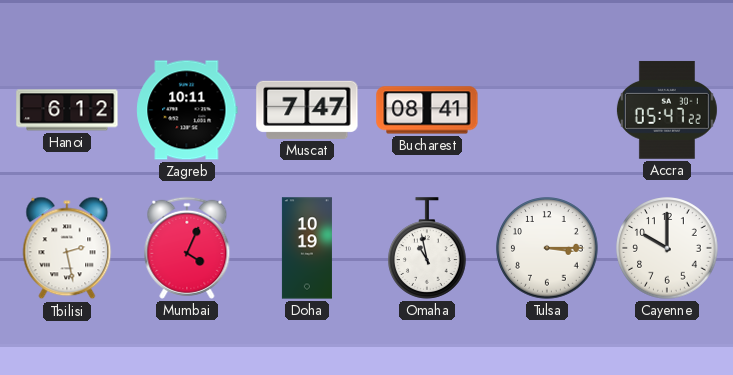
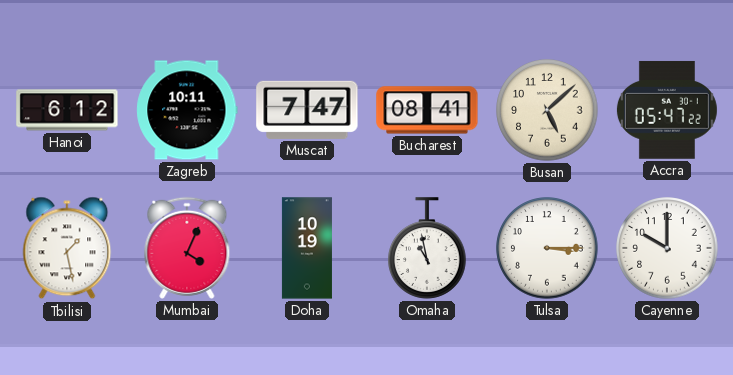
Busan: none -> 5:08
Tbilisi: 2:28 -> 1:28
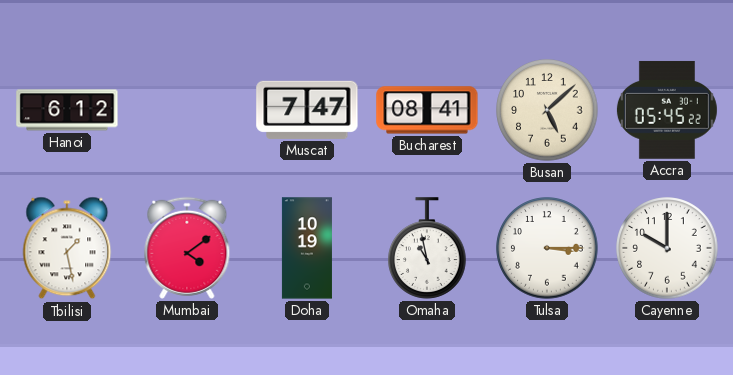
Zagreb: 10:11 -> none
Accra: 05:47 -> 05:45
Mumbai: 4:04 -> 4:09
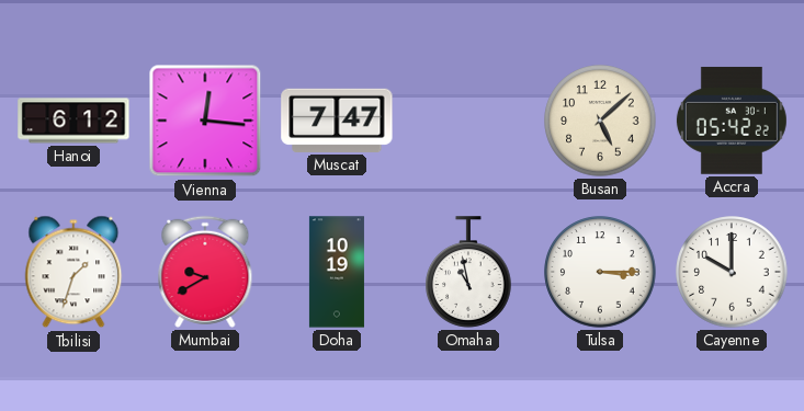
Vienna: none -> 12:16
Bucharest: 08:41 -> none
Accra: 05:45 -> 05:42
Tbilisi: 1:28 -> 1:33
Mumbai: 4:09 -> 9:40
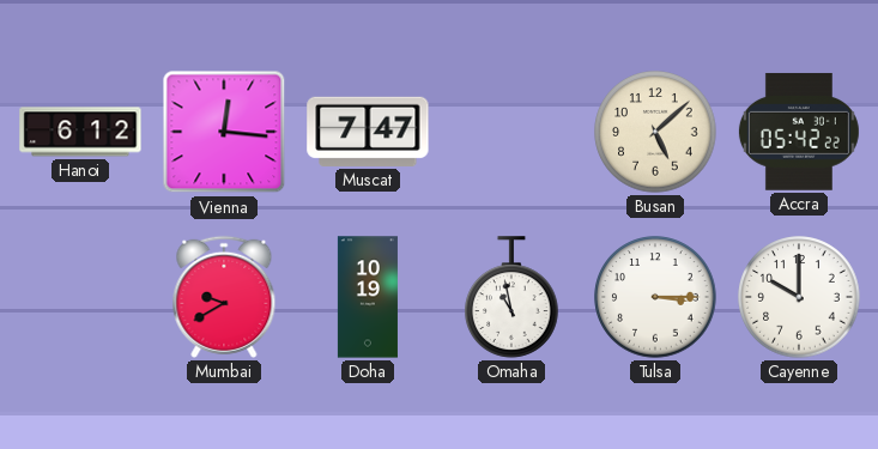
Tbilisi: 1:33 -> none
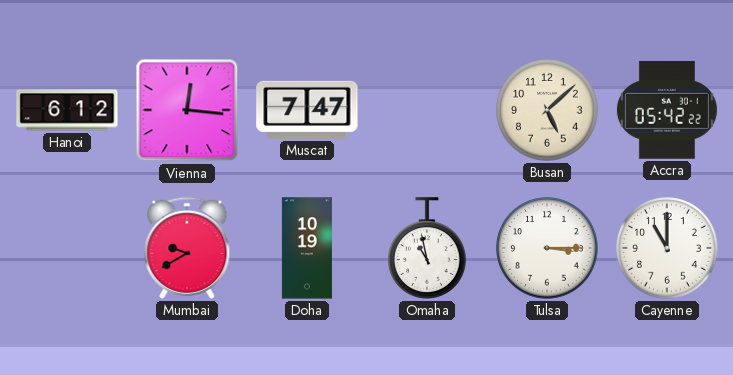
Cayenne: 10:00 -> 11:00
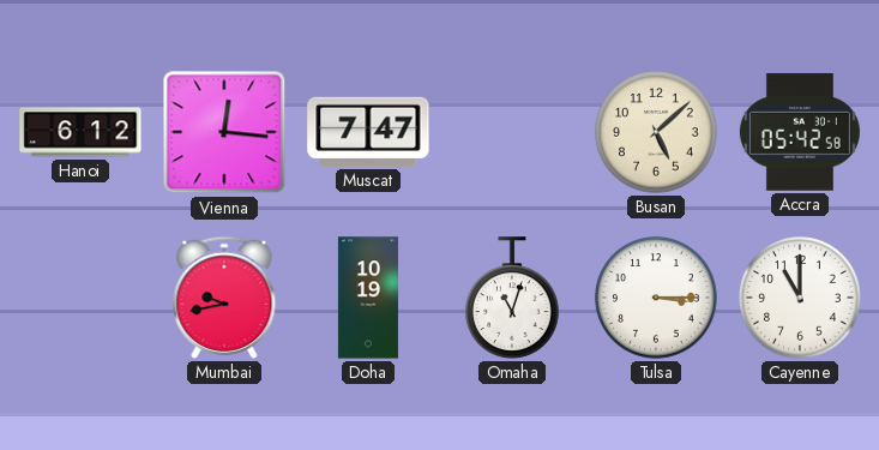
Accra: 05:42:22 -> 05:42:58
Mumbai: 9:40 -> 9:43
Omaha: 10:58 -> 11:03
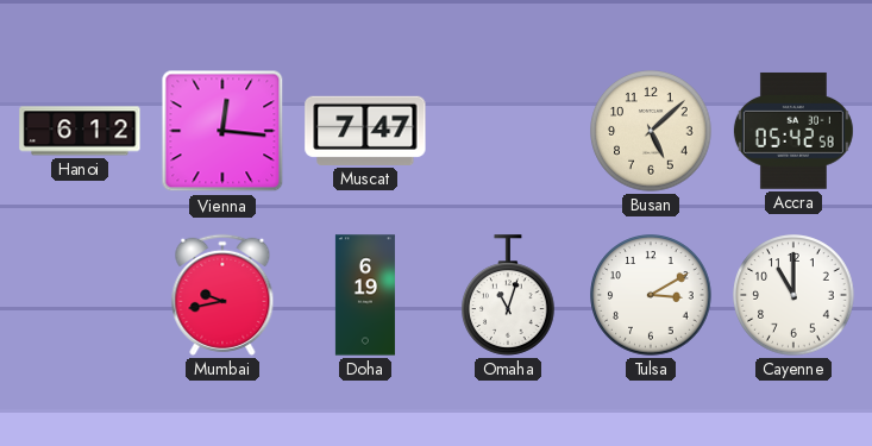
Doha: 10:19 -> 6:19
Tulsa: 3:15 -> 3:10
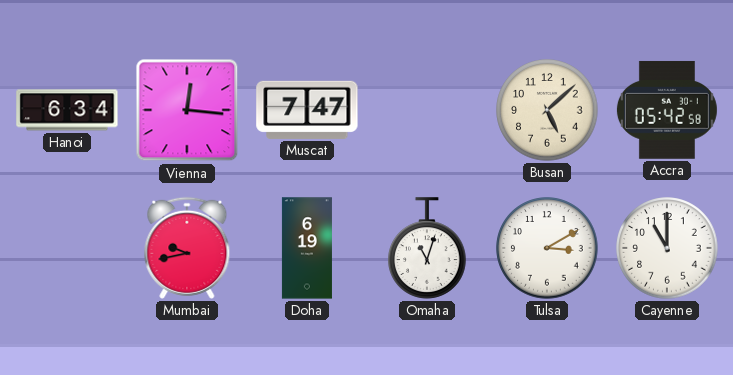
Hanoi: 6:12 -> 6:34
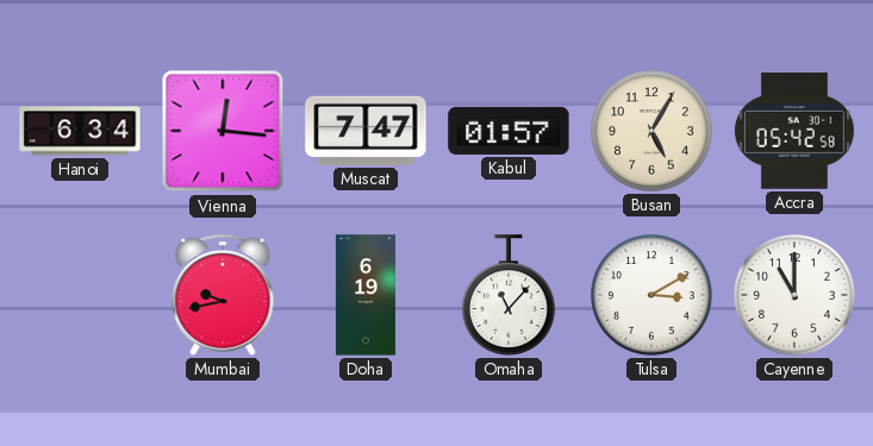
Kabul: none -> 01:57
Busan: 5:08 -> 5:05
Omaha: 11:03 -> 11:07
